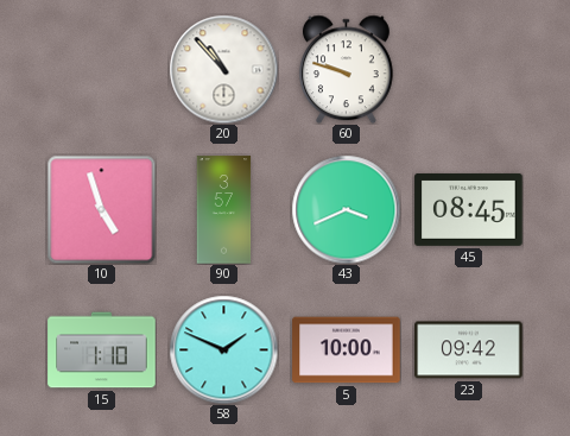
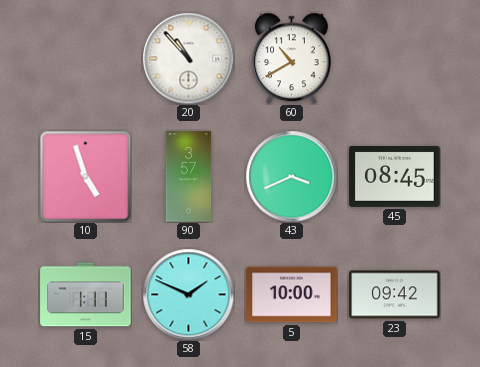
60: 9:48 -> 10:40
15: 1:10 -> 1:11
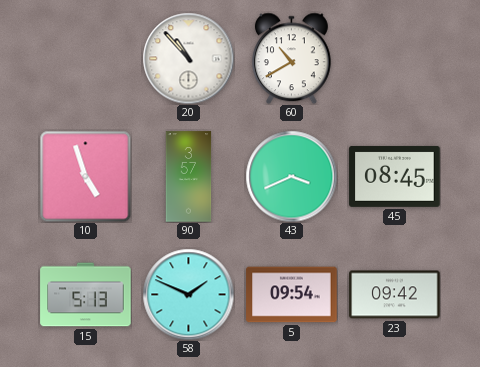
15: 1:11 -> 5:13
5: 10:00 -> 09:54
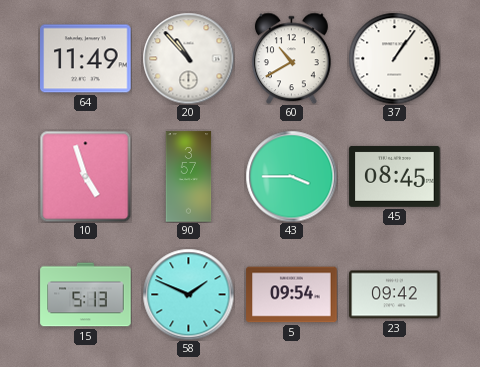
64: none -> 11:49
37: none -> 1:06
43: 3:41 -> 3:45
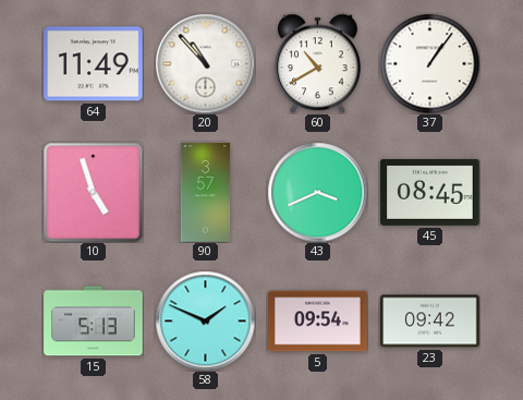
43: 3:45 -> 3:41
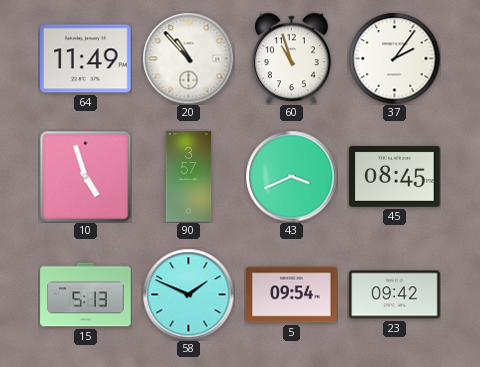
60: 10:40 -> 10:57
37: 1:06 -> 2:06
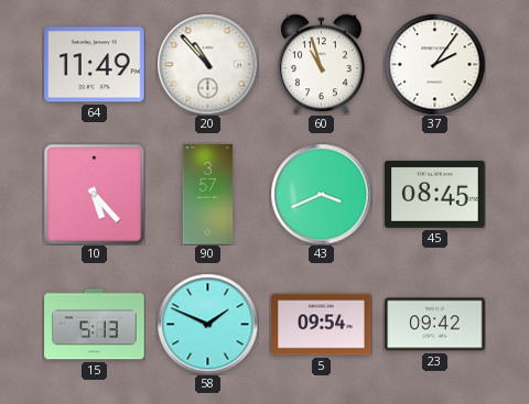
10: 4:57 -> 5:23
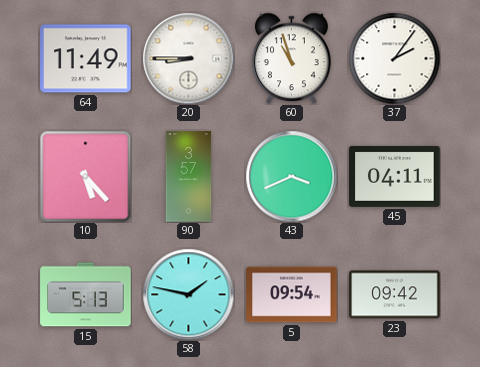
20: 10:53 -> 8:45
45: 08:45 -> 04:11
58: 1:49 -> 1:47
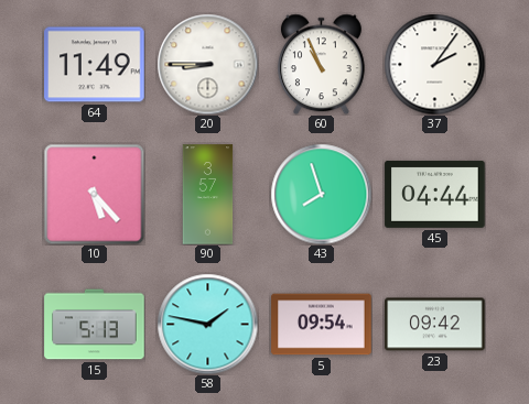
60: 10:57 -> 10:56
43: 3:41 -> 7:57
45: 04:11 -> 04:44
